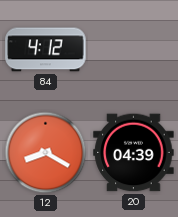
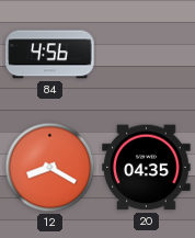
84: 4:12 -> 4:56
20: 04:39 -> 04:35
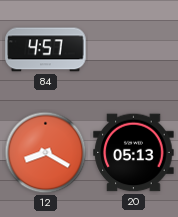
84: 4:56 -> 4:57
20: 04:35 -> 05:13
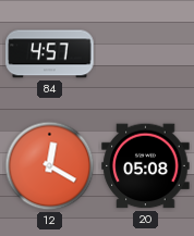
12: 8:20 -> 12:20
20: 05:13 -> 05:08
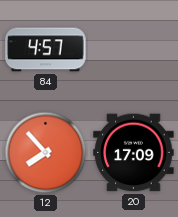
12: 12:20 -> 7:53
20: 05:08 -> 17:09
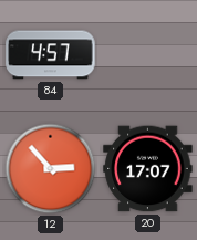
12: 7:53 -> 2:53
20: 17:09 -> 17:07
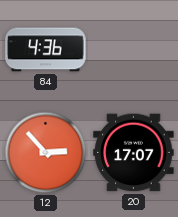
84: 4:57 -> 4:36
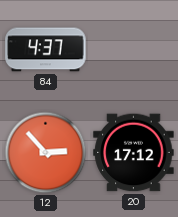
84: 4:36 -> 4:37
20: 17:07 -> 17:12
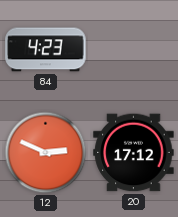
84: 4:37 -> 4:23
12: 2:53 -> 2:49
